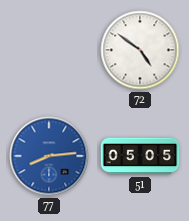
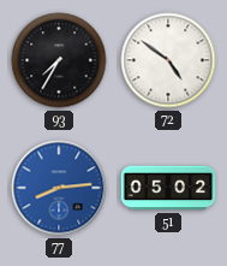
93: none -> 7:35
51: 05:05 -> 05:02
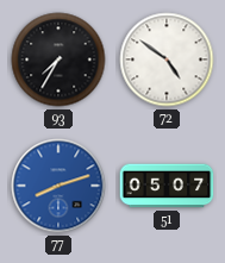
77: 8:14 -> 8:12
51: 05:02 -> 05:07
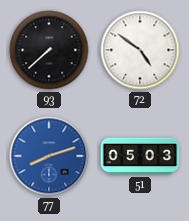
93: 7:35 -> 7:38
51: 05:07 -> 05:03
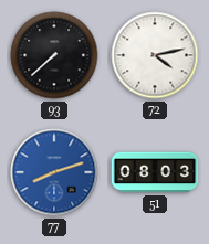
72: 4:51 -> 4:13
51: 05:03 -> 08:03
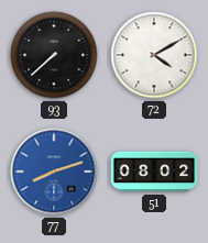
72: 4:13 -> 4:10
51: 08:03 -> 08:02
